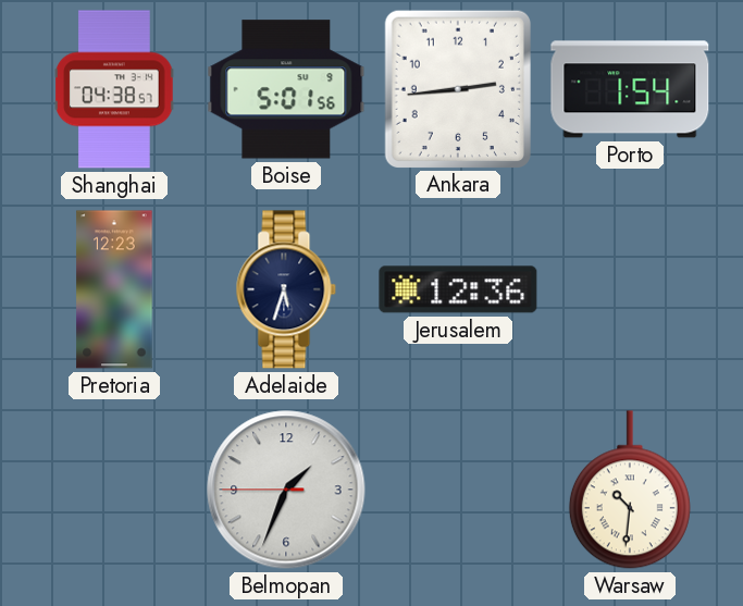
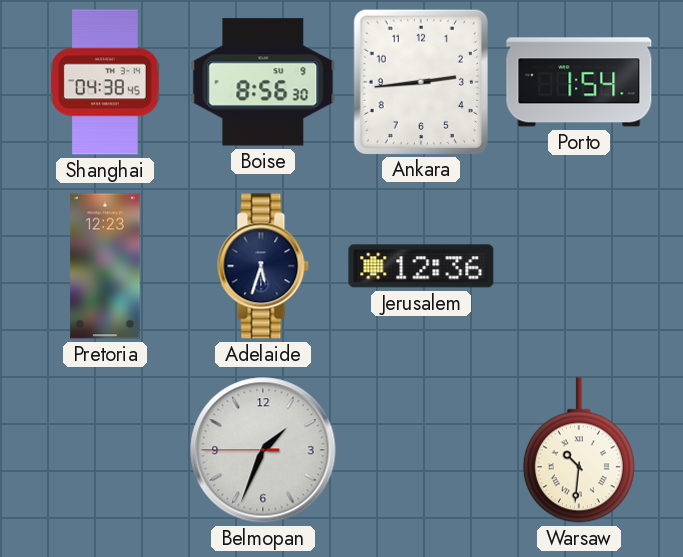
Shanghai: 04:38:57 -> 04:38:45
Boise: 5:01 -> 8:56
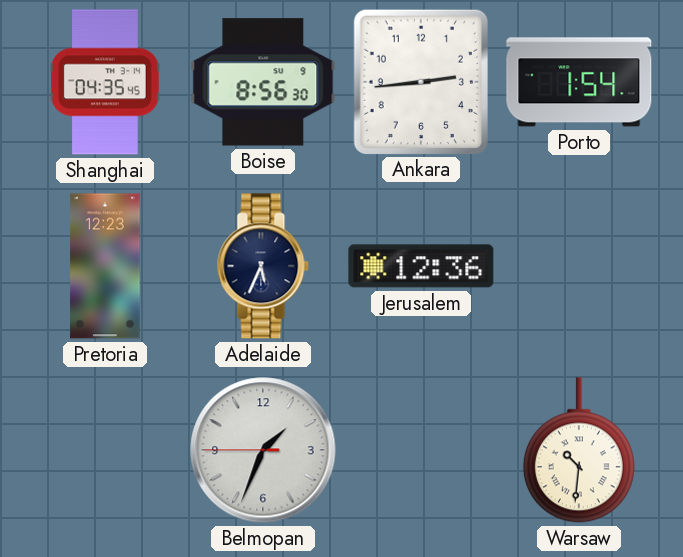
Shanghai: 04:38 -> 04:35
Adelaide: 5:33 -> 5:34
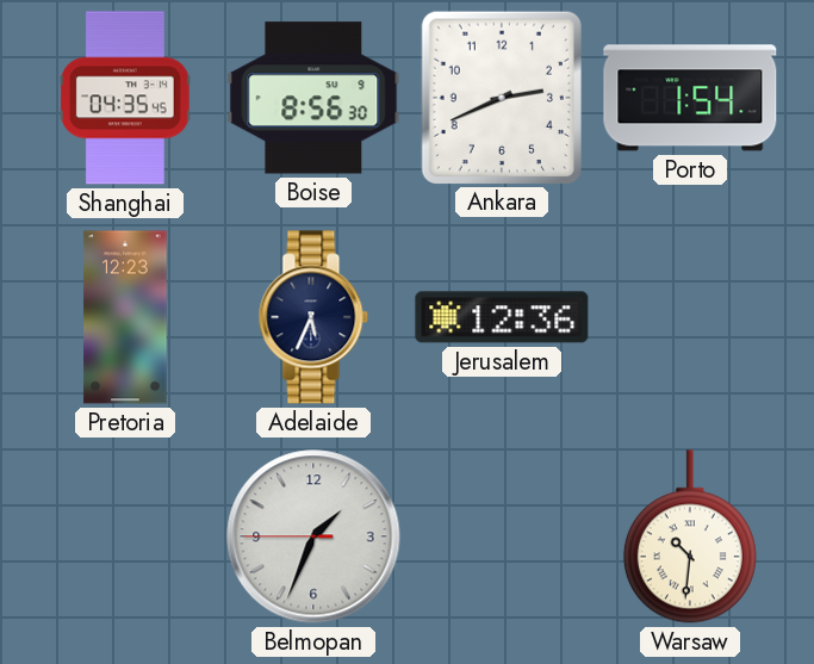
Ankara: 2:44 -> 2:41
